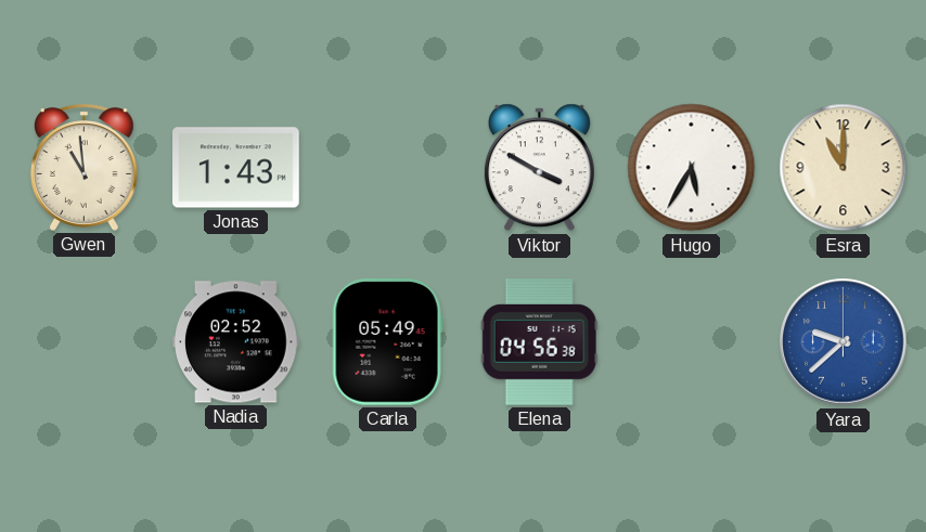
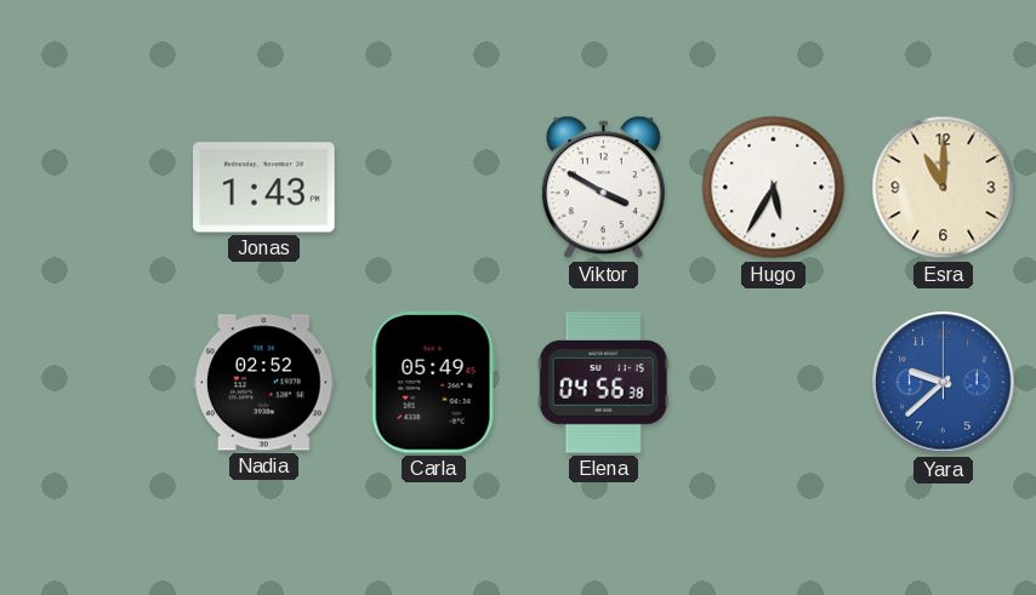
Gwen: 10:59 -> none
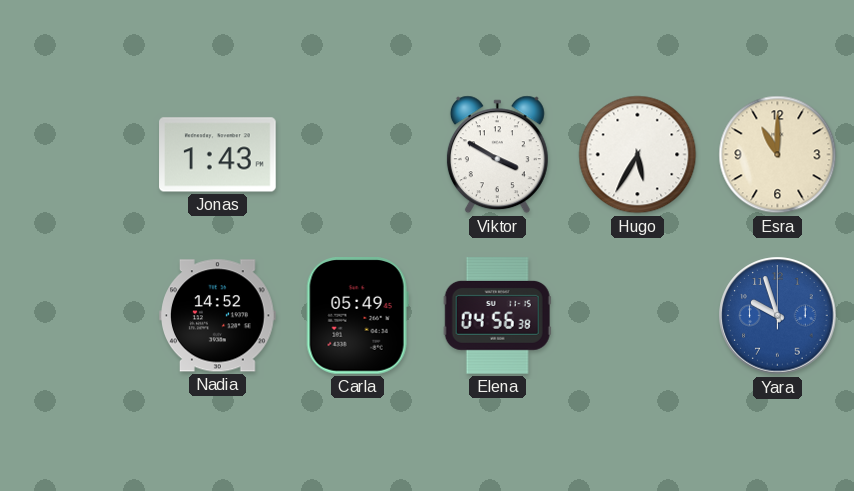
Nadia: 02:52 -> 14:52
Yara: 9:38 -> 9:57
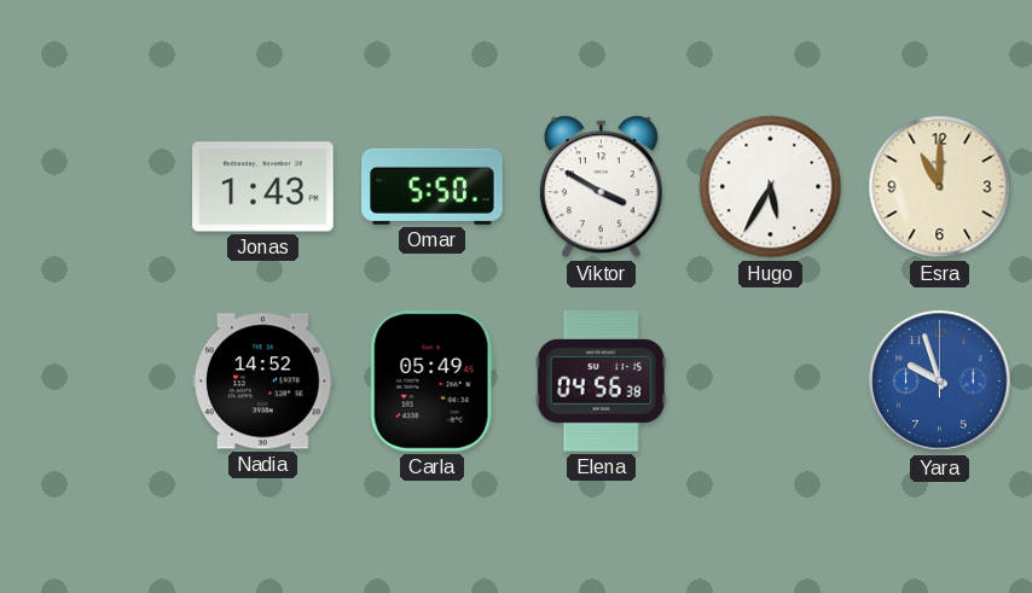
Omar: none -> 5:50
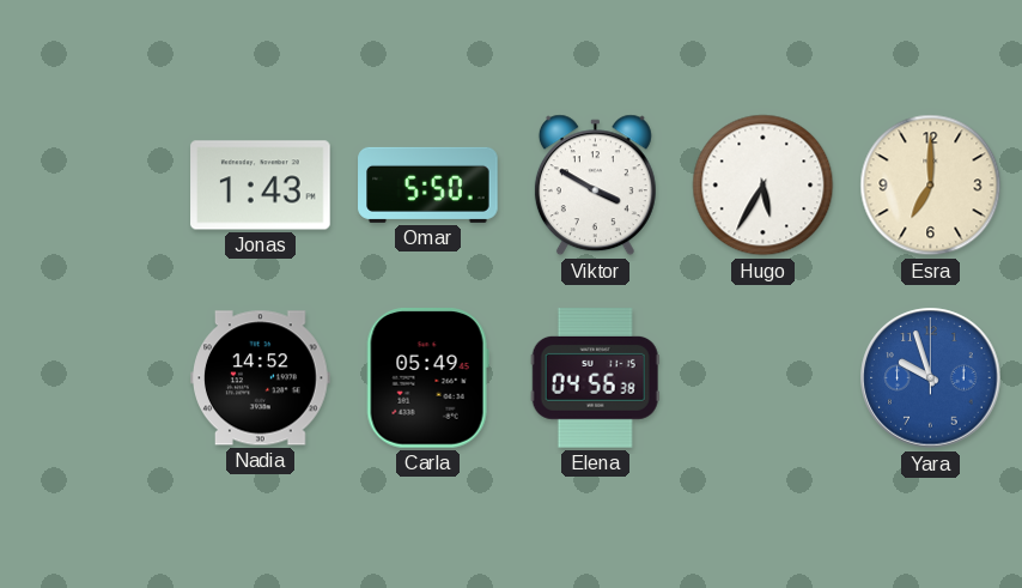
Esra: 11:00 -> 7:00
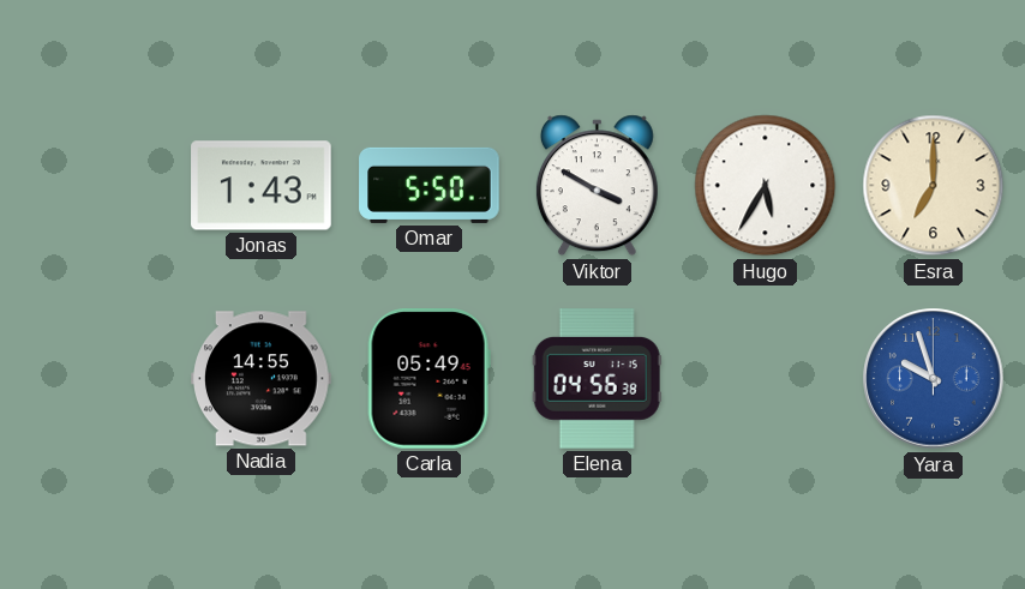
Nadia: 14:52 -> 14:55
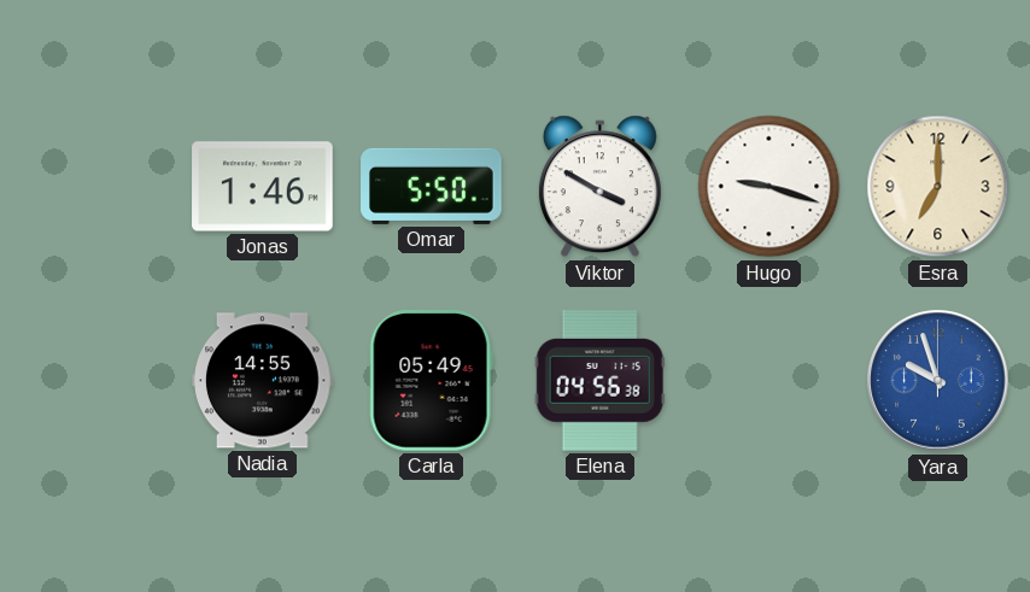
Jonas: 1:43 -> 1:46
Hugo: 5:35 -> 9:18
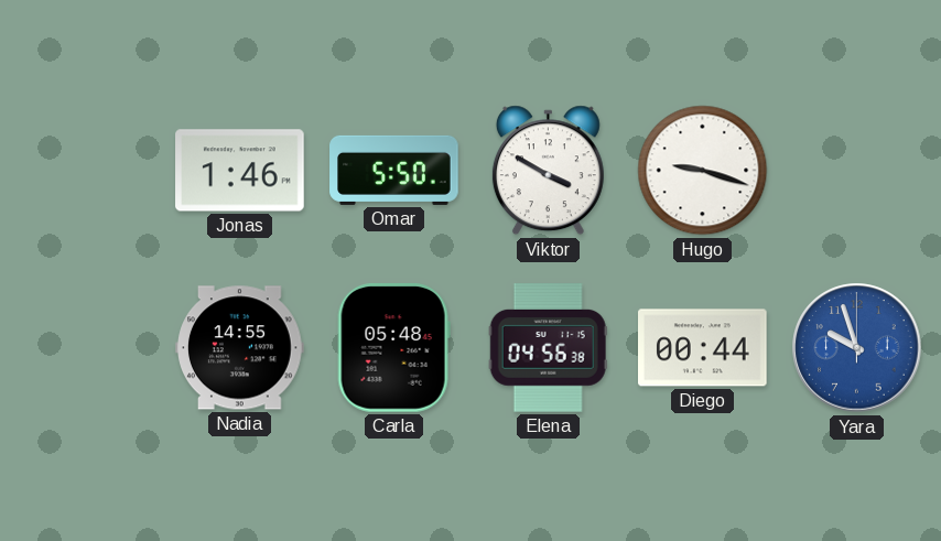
Esra: 7:00 -> none
Carla: 05:49 -> 05:48
Diego: none -> 00:44
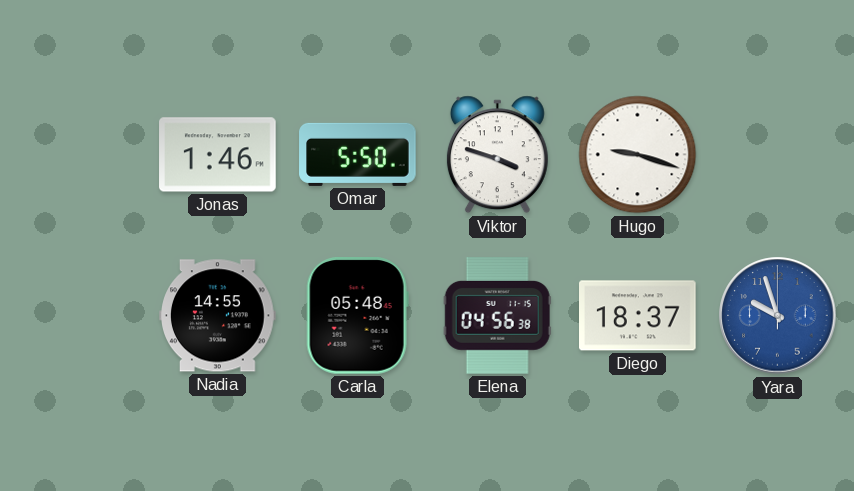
Viktor: 3:50 -> 3:48
Diego: 00:44 -> 18:37
